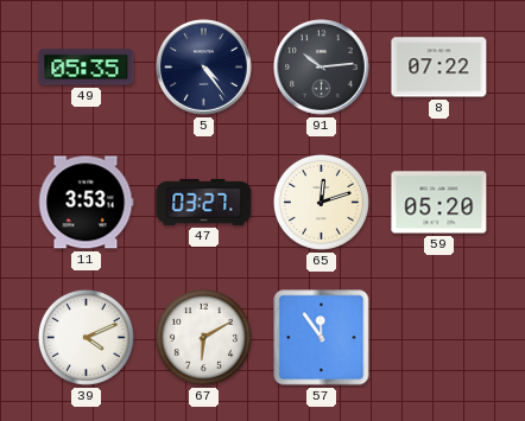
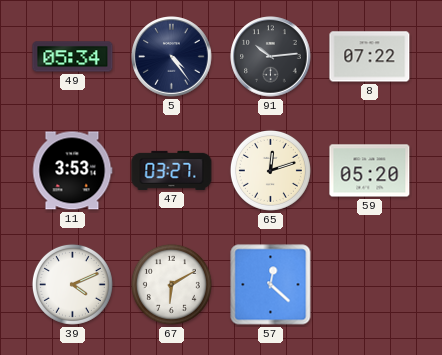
49: 05:35 -> 05:34
57: 11:54 -> 12:22
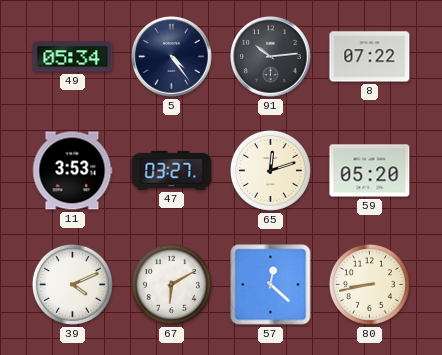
80: none -> 8:43
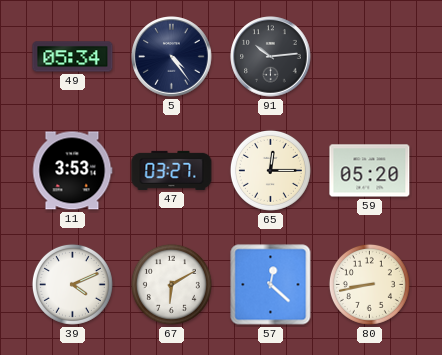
8: 07:22 -> none
65: 12:12 -> 12:15
